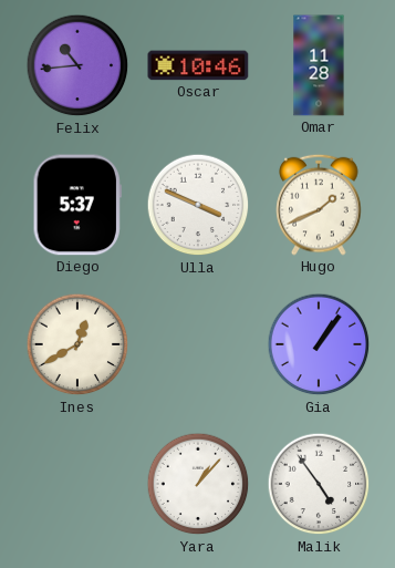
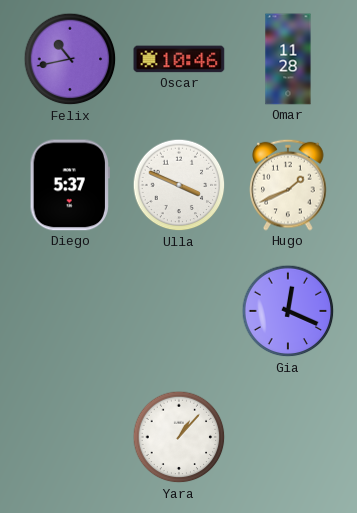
Felix: 10:44 -> 10:43
Ines: 12:40 -> none
Gia: 1:06 -> 12:19
Malik: 4:54 -> none
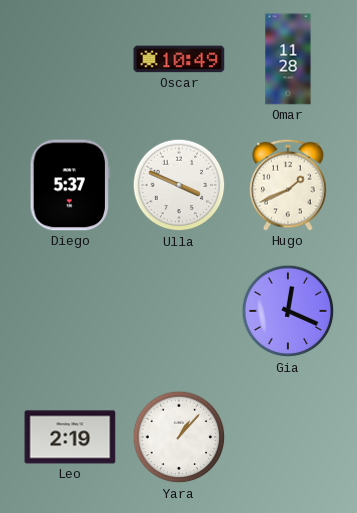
Felix: 10:43 -> none
Oscar: 10:46 -> 10:49
Leo: none -> 2:19
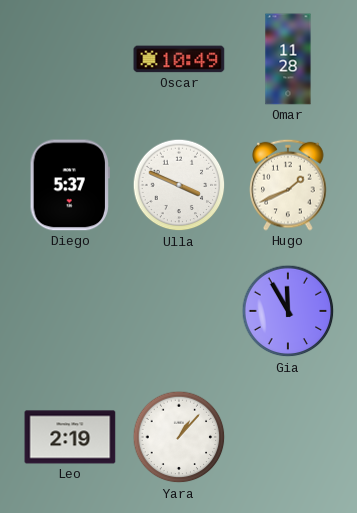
Gia: 12:19 -> 11:55
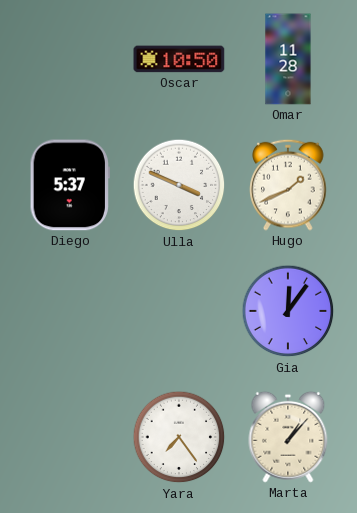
Oscar: 10:49 -> 10:50
Gia: 11:55 -> 12:06
Leo: 2:19 -> none
Yara: 1:07 -> 7:24
Marta: none -> 1:07
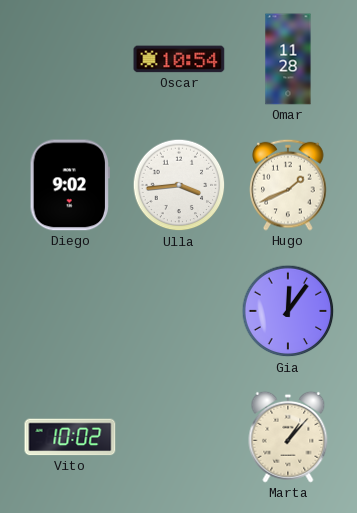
Oscar: 10:50 -> 10:54
Diego: 5:37 -> 9:02
Ulla: 3:49 -> 3:44
Vito: none -> 10:02
Yara: 7:24 -> none
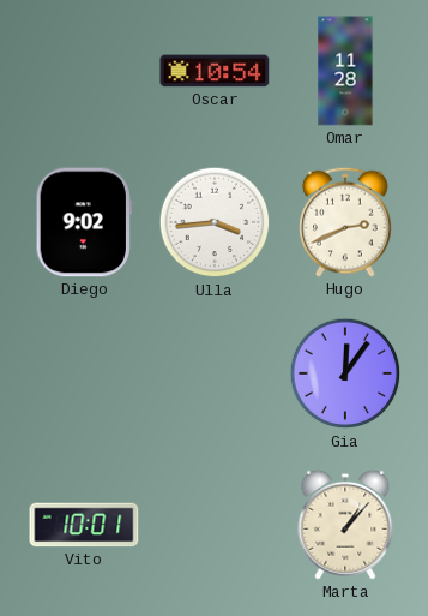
Hugo: 1:41 -> 2:41
Vito: 10:02 -> 10:01
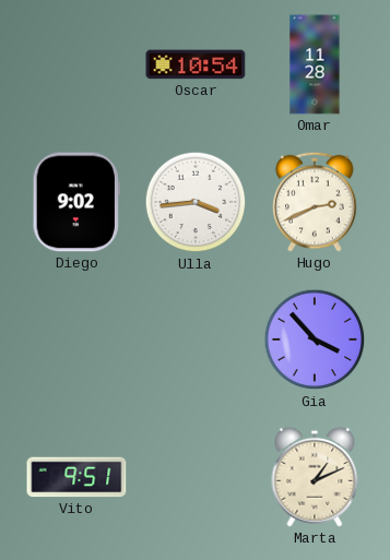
Gia: 12:06 -> 3:53
Vito: 10:01 -> 9:51
Marta: 1:07 -> 1:11
